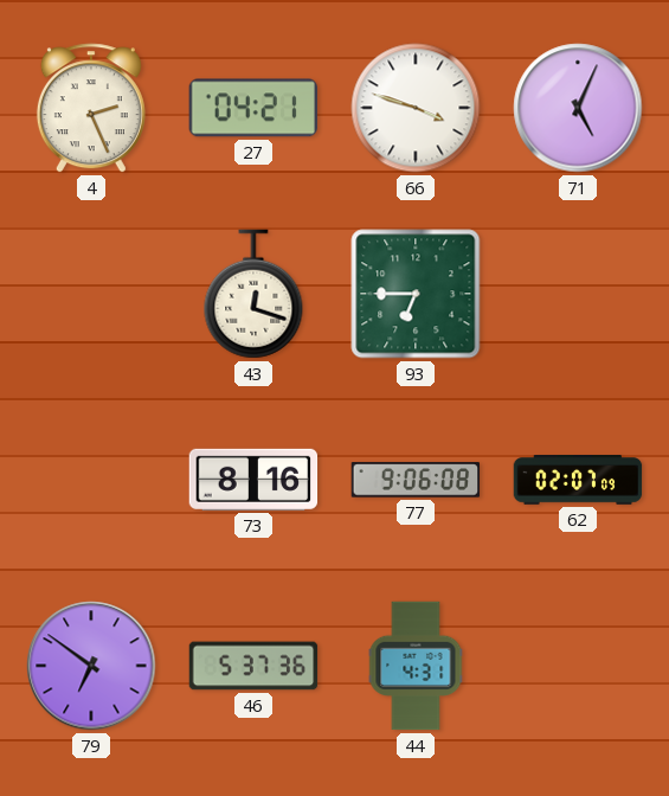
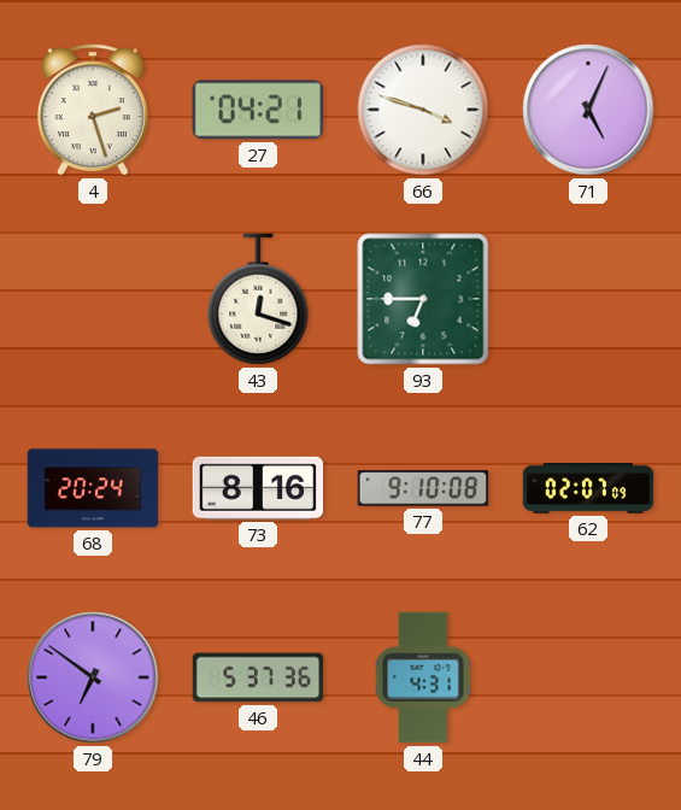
4: 2:26 -> 2:27
68: none -> 20:24
77: 9:06 -> 9:10
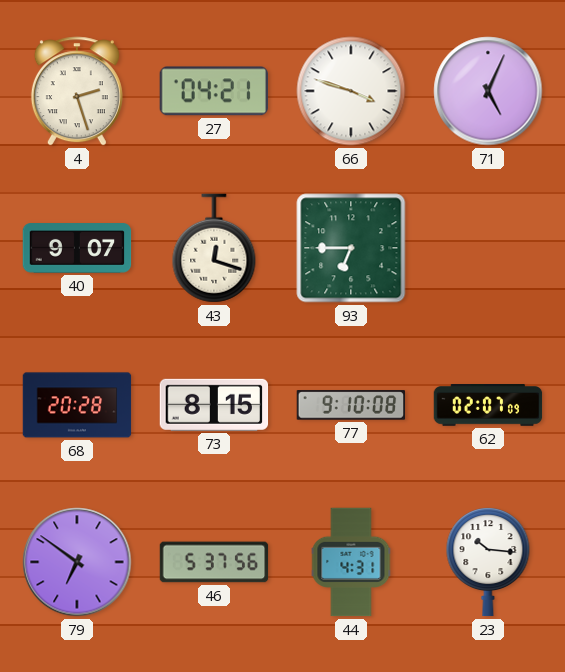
40: none -> 9:07
68: 20:24 -> 20:28
73: 8:16 -> 8:15
46: 5:37:36 -> 5:37:56
23: none -> 10:16
